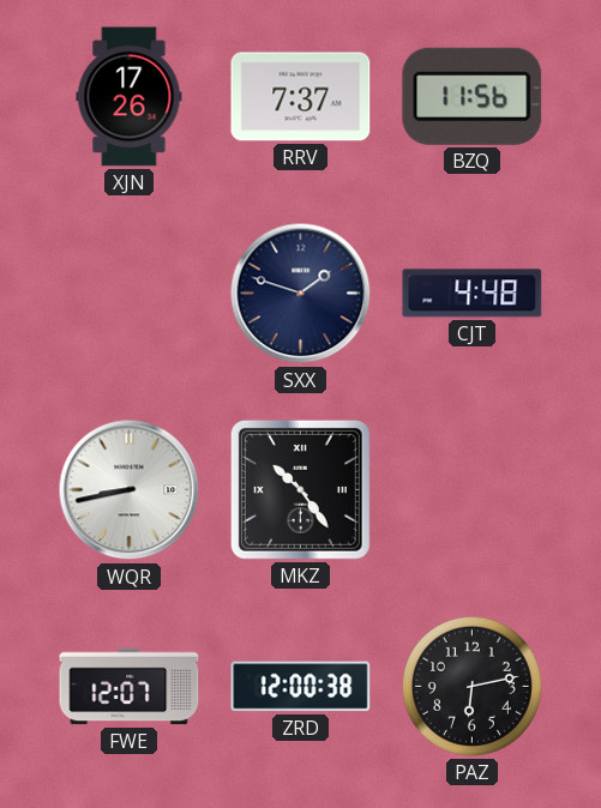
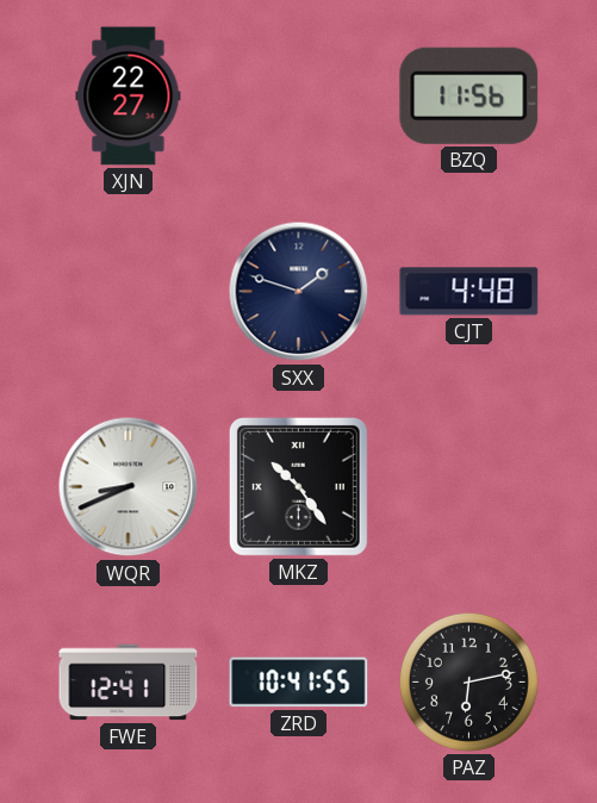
XJN: 17:26 -> 22:27
RRV: 7:37 -> none
WQR: 8:43 -> 8:41
FWE: 12:07 -> 12:41
ZRD: 12:00 -> 10:41
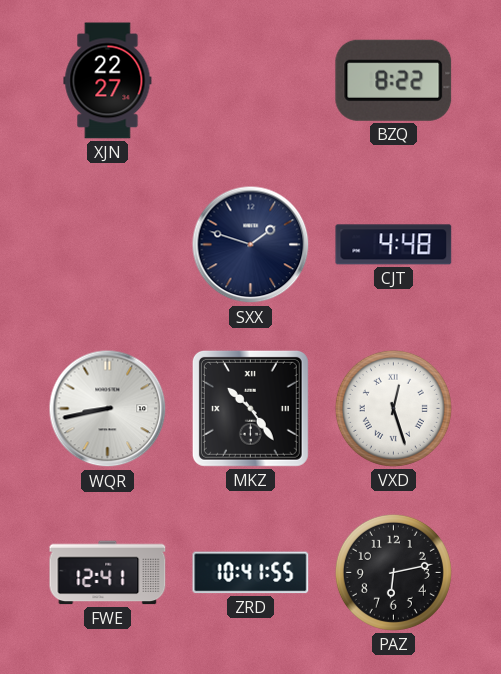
BZQ: 11:56 -> 8:22
WQR: 8:41 -> 8:43
VXD: none -> 12:27
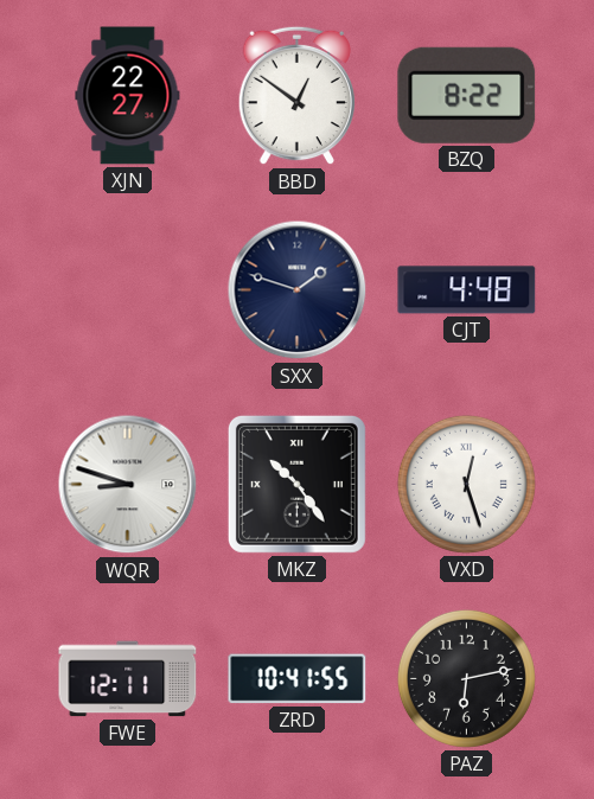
BBD: none -> 12:51
WQR: 8:43 -> 8:48
FWE: 12:41 -> 12:11
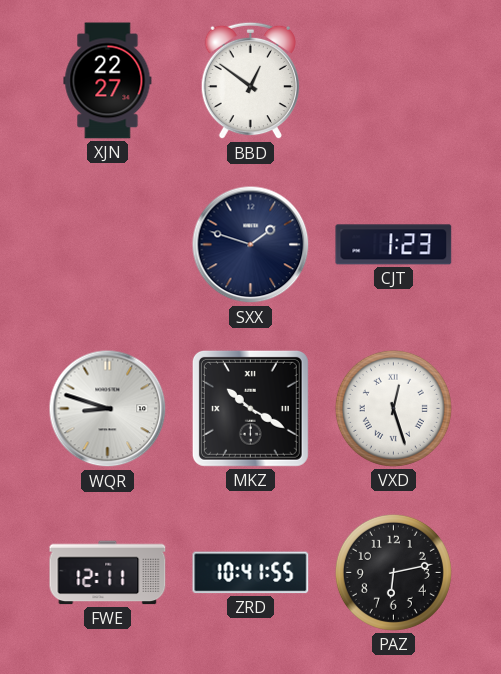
BZQ: 8:22 -> none
CJT: 4:48 -> 1:23
MKZ: 10:24 -> 10:20
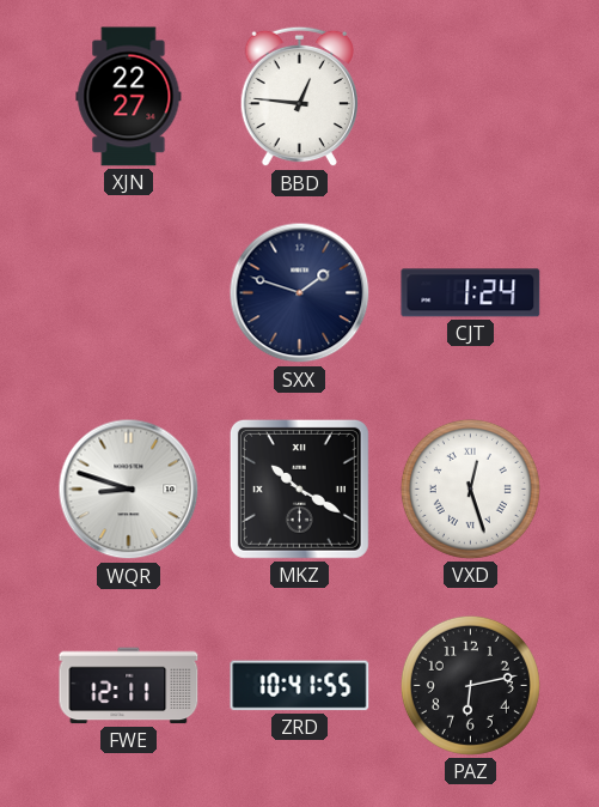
BBD: 12:51 -> 12:46
CJT: 1:23 -> 1:24
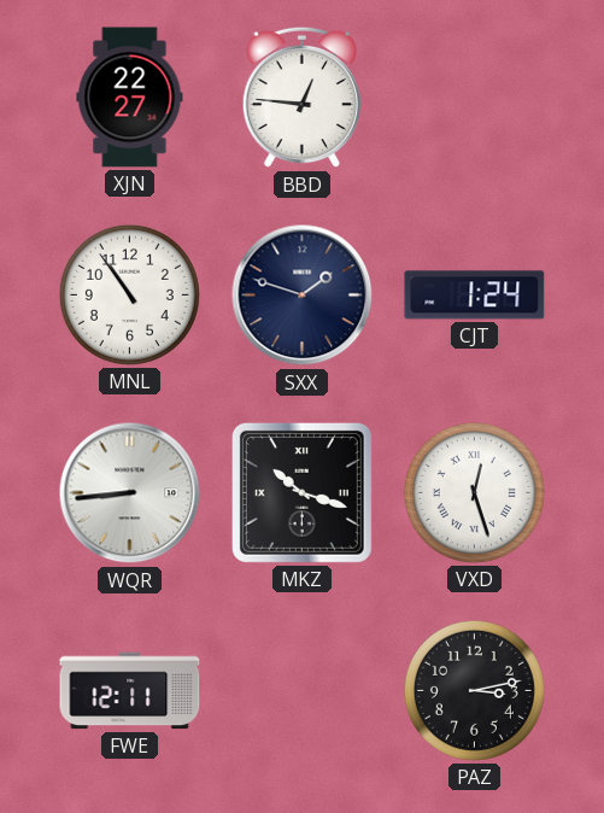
MNL: none -> 10:54
WQR: 8:48 -> 8:44
MKZ: 10:20 -> 10:18
ZRD: 10:41 -> none
PAZ: 6:13 -> 3:13
